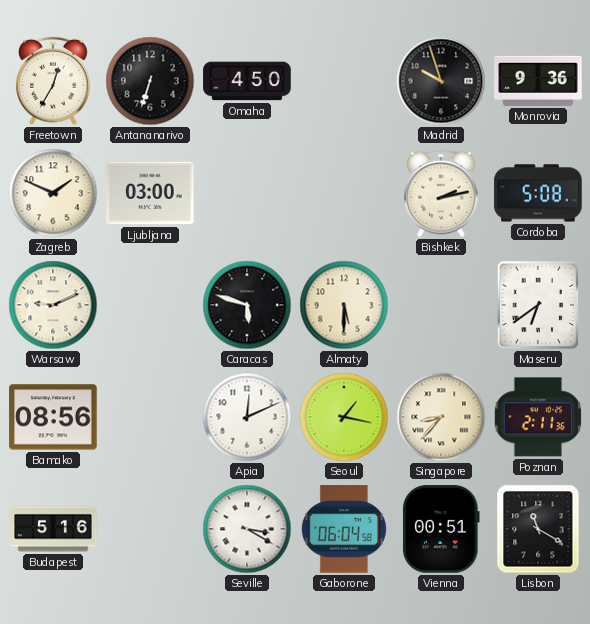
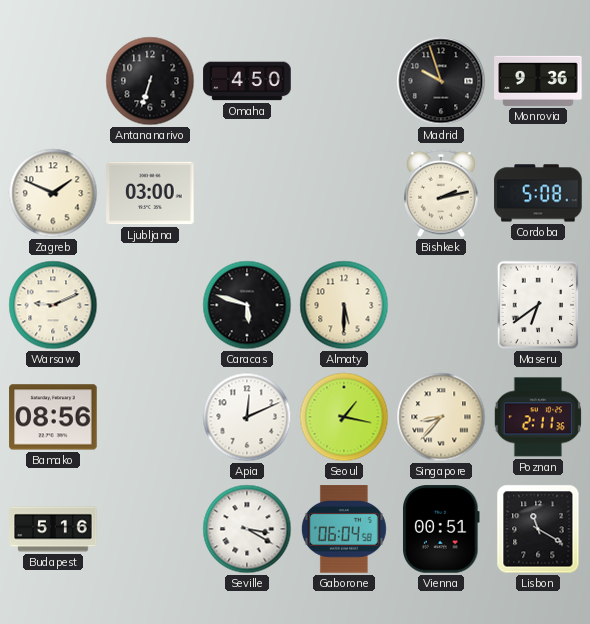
Freetown: 12:35 -> none
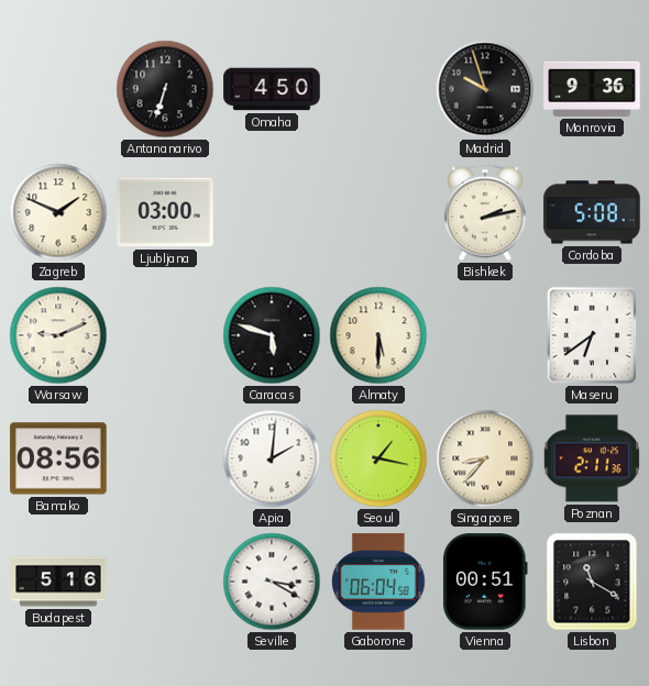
Apia: 12:11 -> 2:01
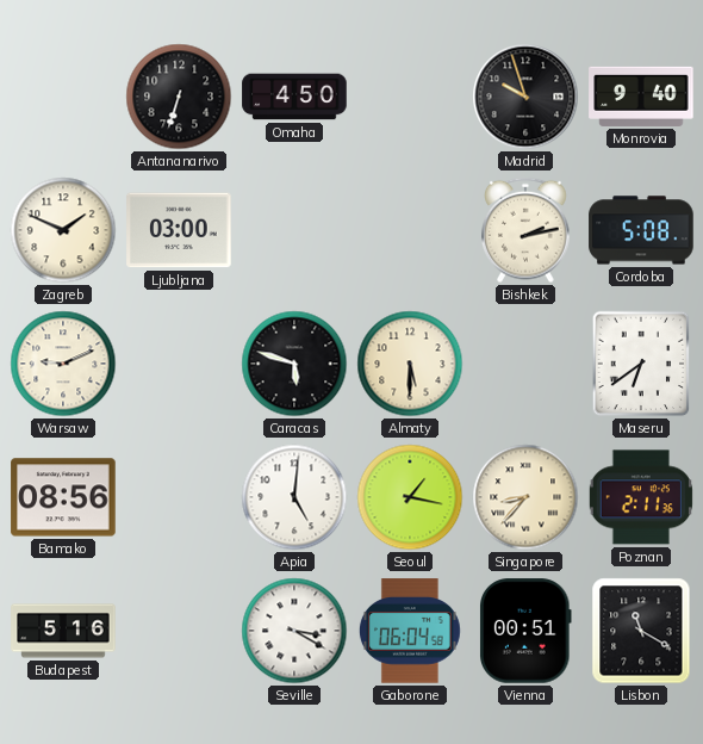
Monrovia: 9:36 -> 9:40
Apia: 2:01 -> 5:01
